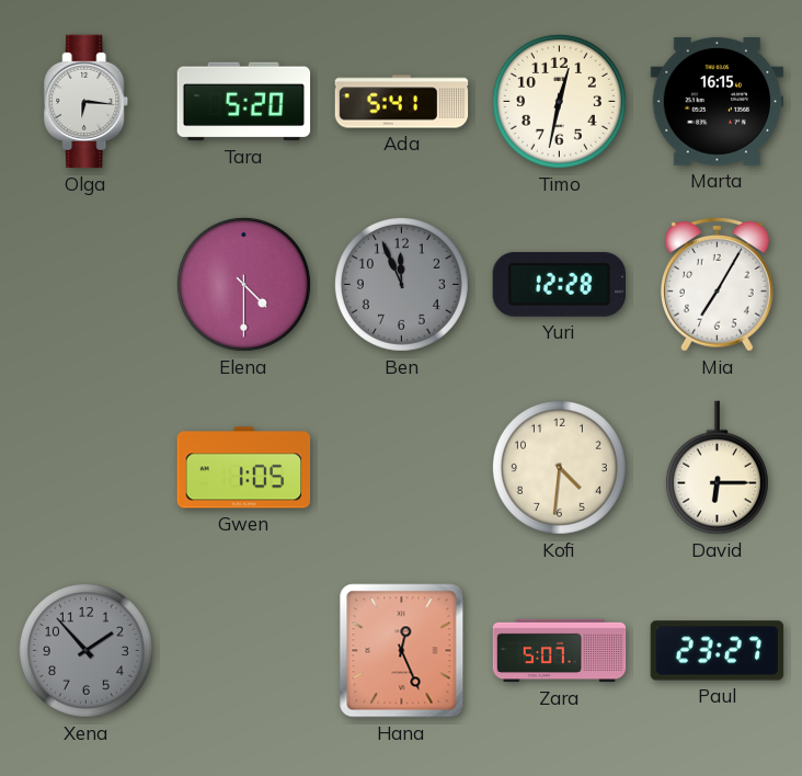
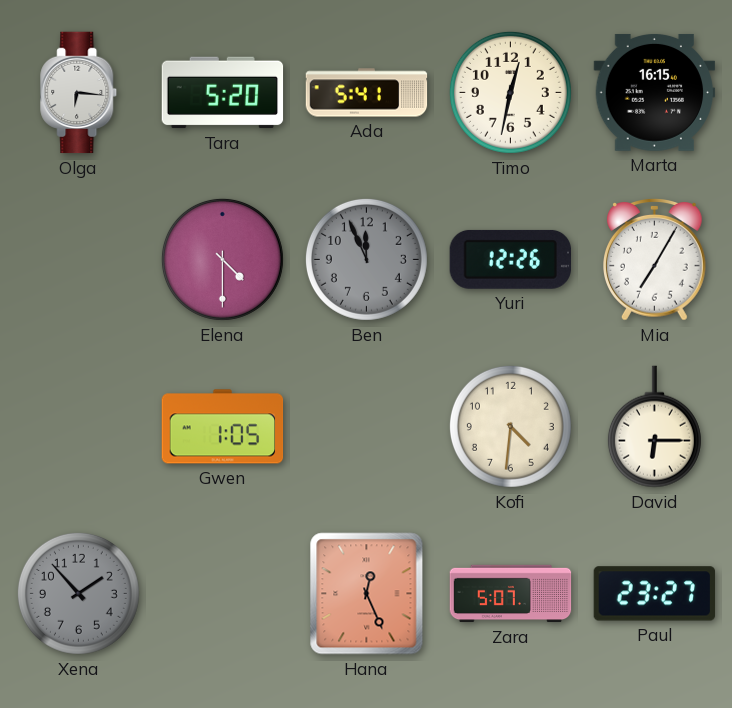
Yuri: 12:28 -> 12:26
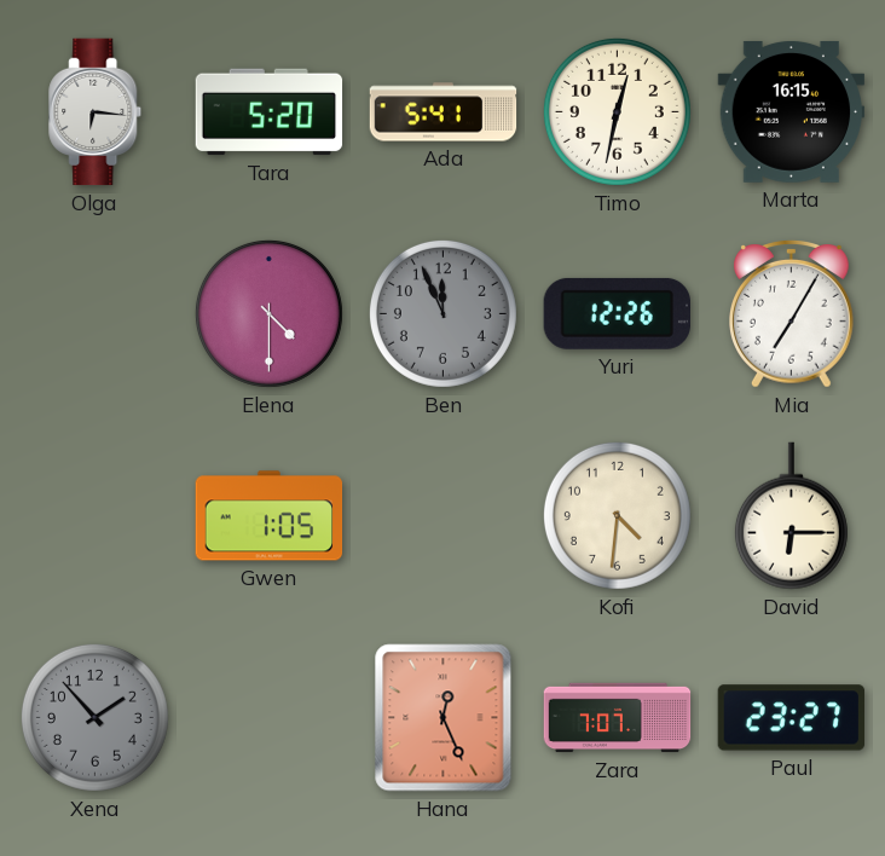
Zara: 5:07 -> 7:07
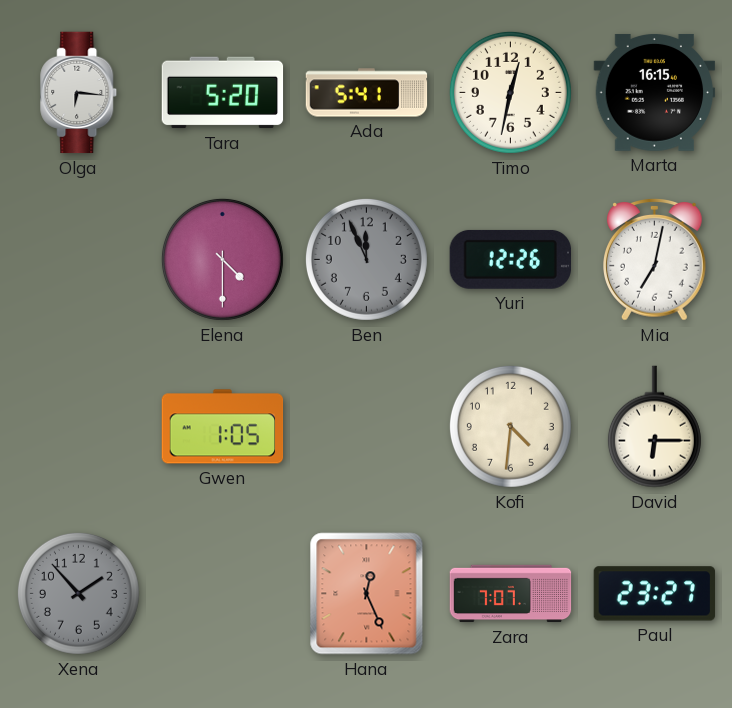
Mia: 7:05 -> 7:02
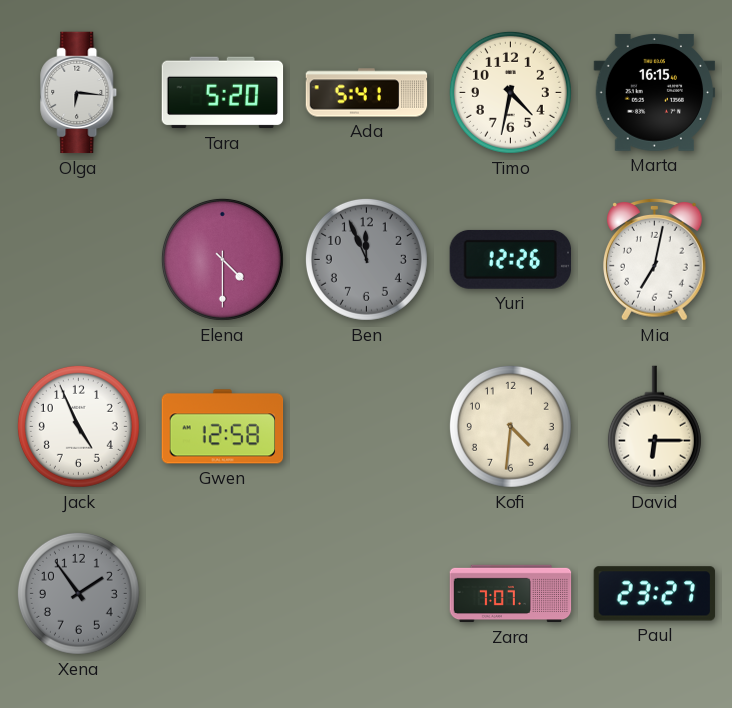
Timo: 12:32 -> 4:32
Jack: none -> 4:56
Gwen: 1:05 -> 12:58
Xena: 1:53 -> 1:54
Hana: 12:26 -> none
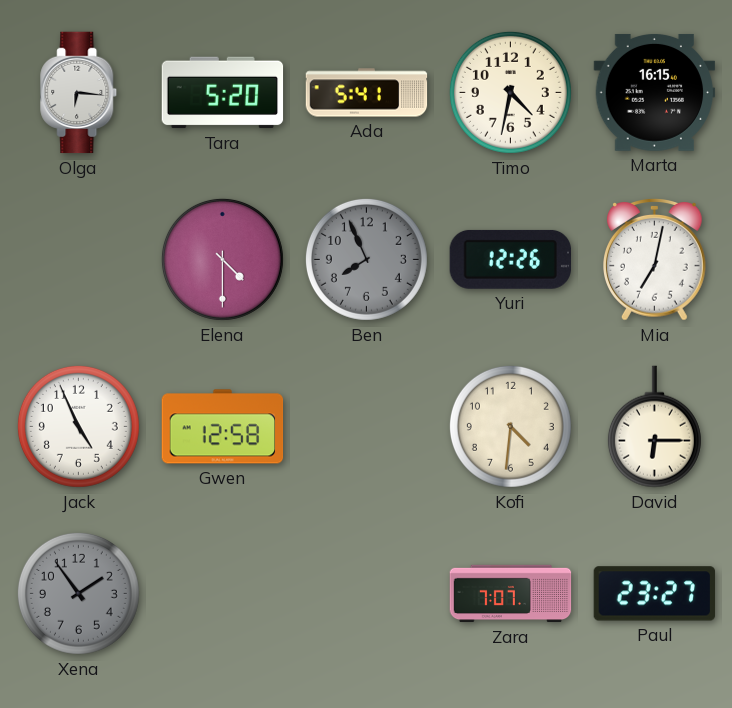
Ben: 11:56 -> 7:56
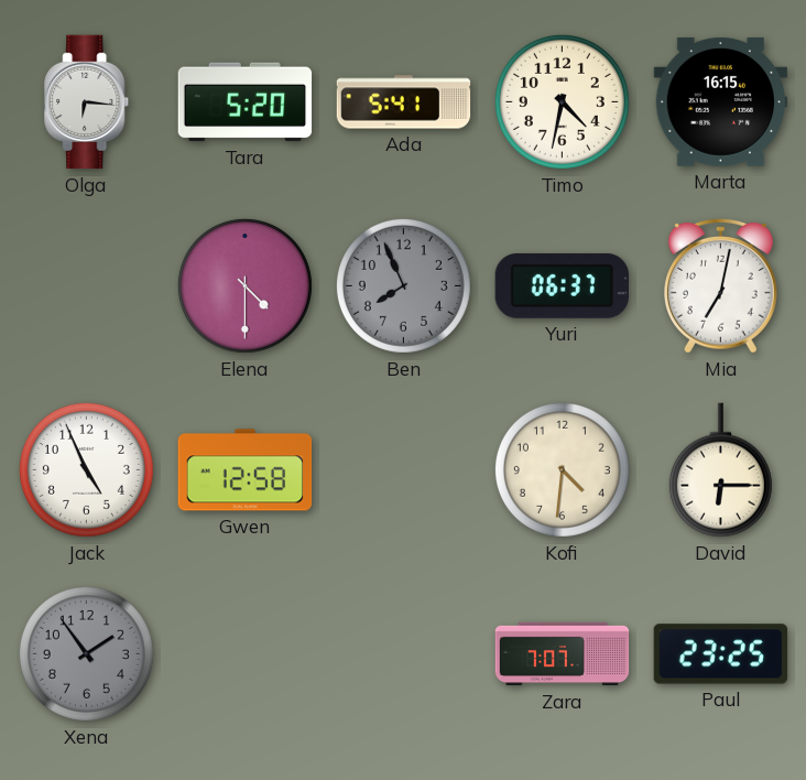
Yuri: 12:26 -> 06:37
Paul: 23:27 -> 23:25
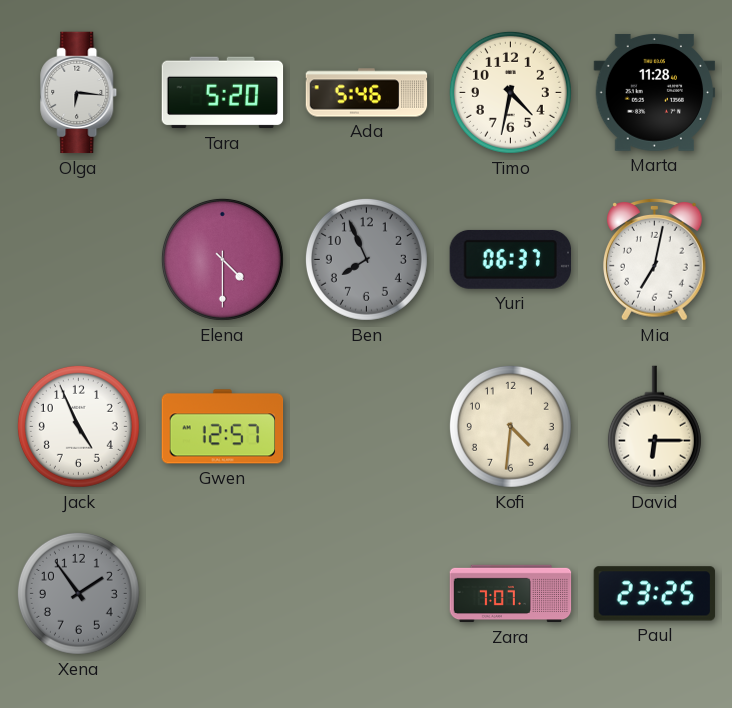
Ada: 5:41 -> 5:46
Marta: 16:15 -> 11:28
Gwen: 12:58 -> 12:57
